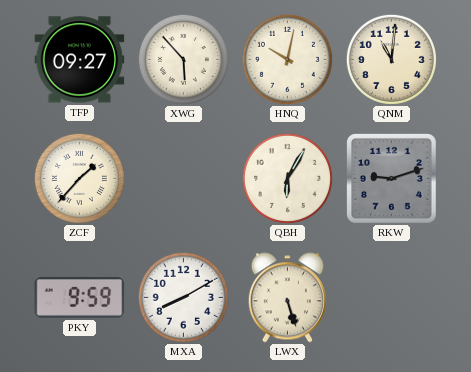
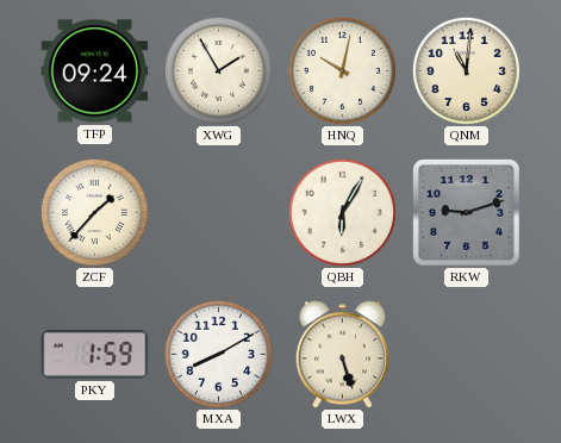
TFP: 09:27 -> 09:24
XWG: 5:53 -> 1:55
PKY: 9:59 -> 1:59
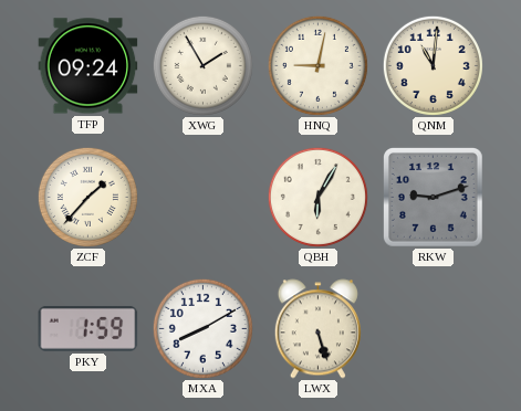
HNQ: 10:02 -> 9:02
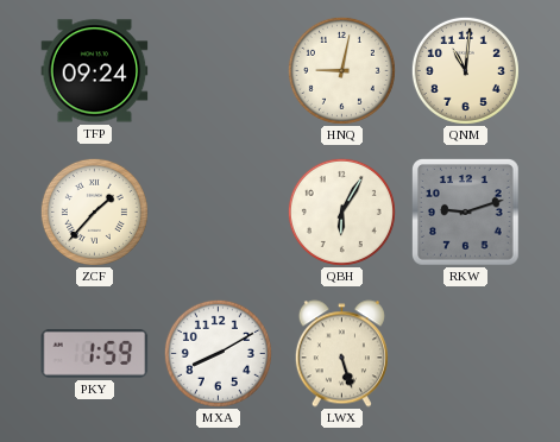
XWG: 1:55 -> none
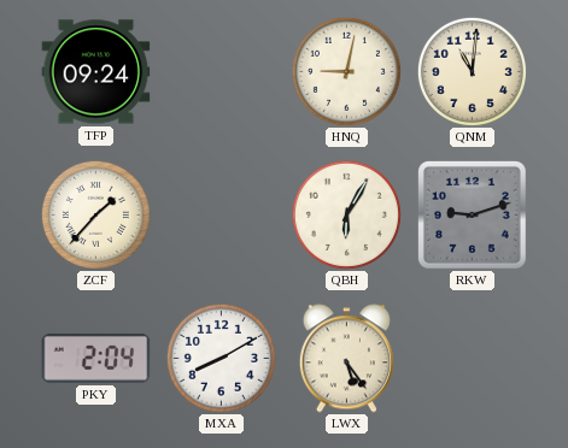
PKY: 1:59 -> 2:04
LWX: 5:27 -> 5:24
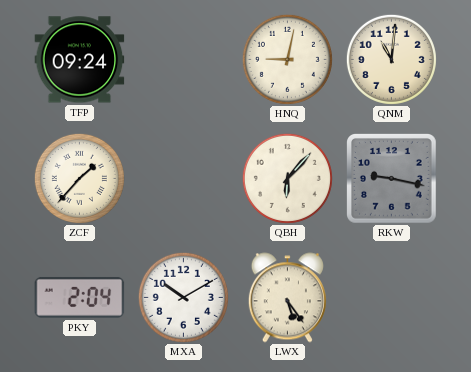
QBH: 6:05 -> 6:07
RKW: 9:12 -> 9:17
MXA: 8:10 -> 10:10
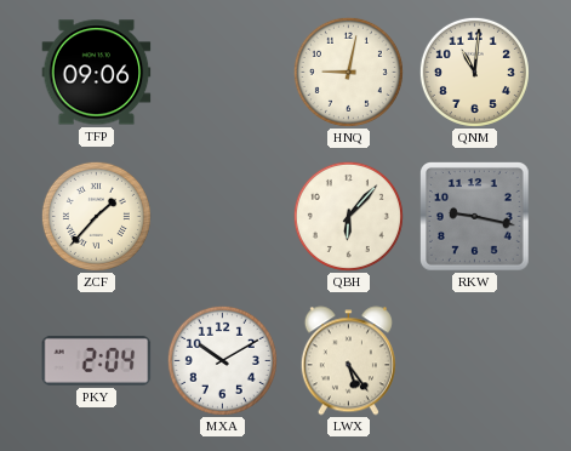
TFP: 09:24 -> 09:06
